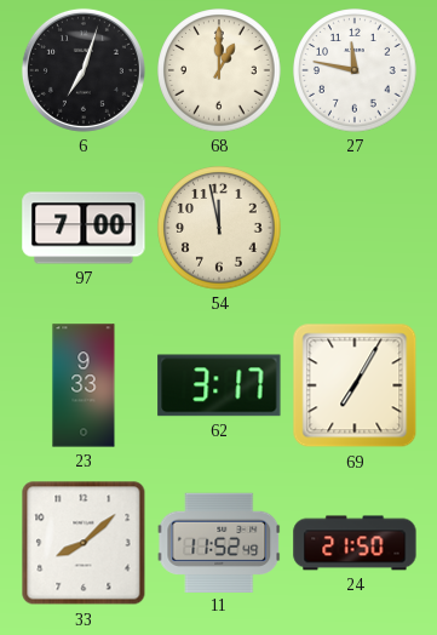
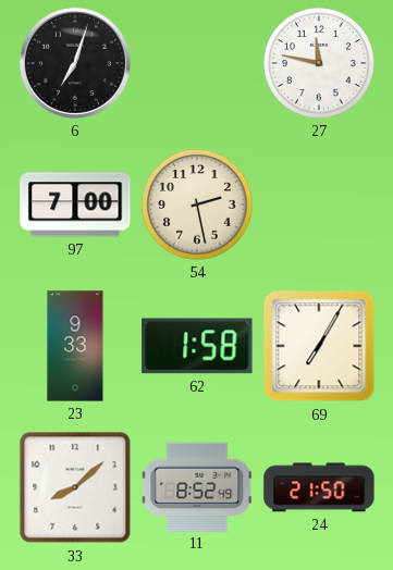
68: 1:00 -> none
54: 11:58 -> 2:28
62: 3:17 -> 1:58
11: 11:52 -> 8:52
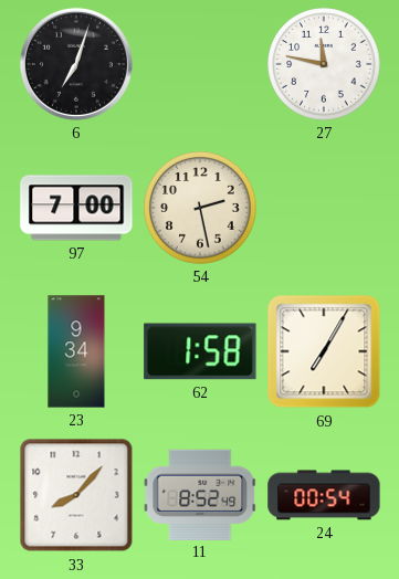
23: 9:33 -> 9:34
33: 8:08 -> 8:07
24: 21:50 -> 00:54
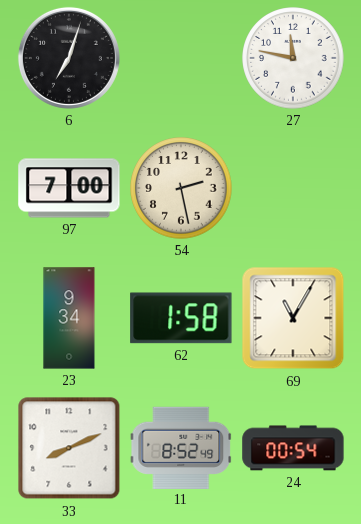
69: 7:05 -> 11:05
33: 8:07 -> 8:11
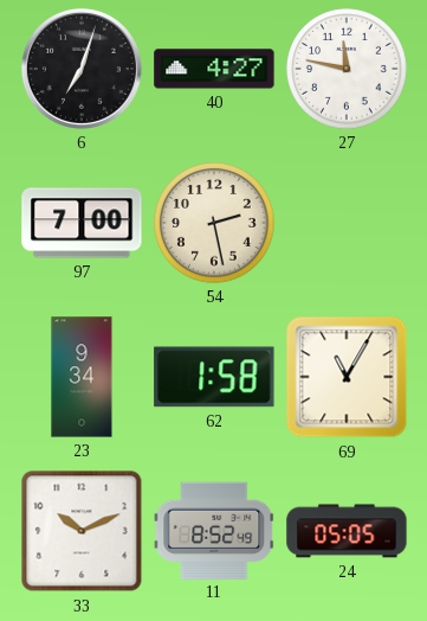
40: none -> 4:27
33: 8:11 -> 10:11
24: 00:54 -> 05:05
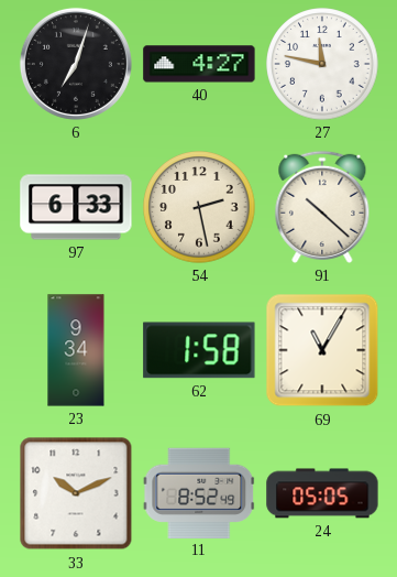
97: 7:00 -> 6:33
91: none -> 10:22
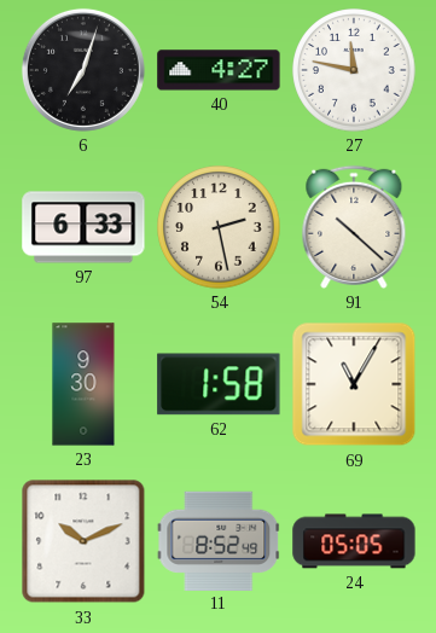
23: 9:34 -> 9:30
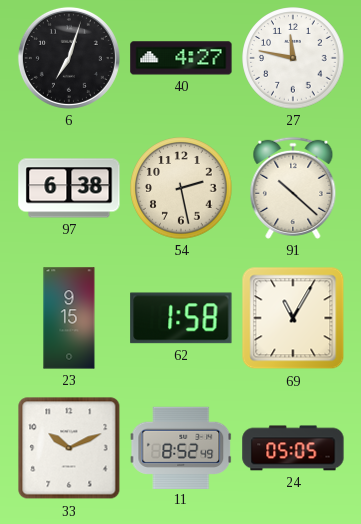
97: 6:33 -> 6:38
23: 9:30 -> 9:15
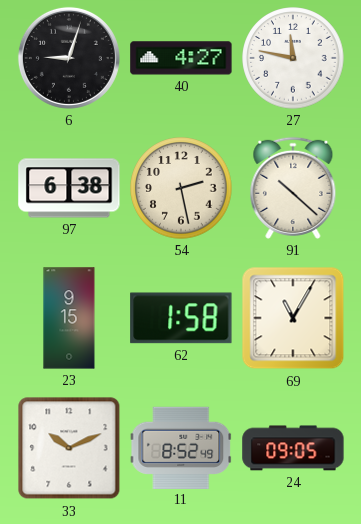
6: 7:03 -> 9:03
24: 05:05 -> 09:05
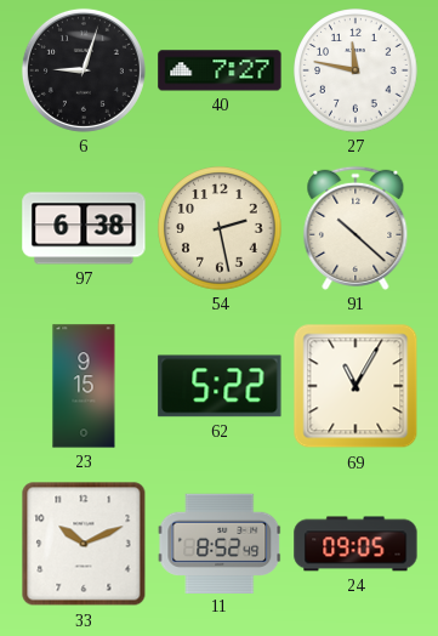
40: 4:27 -> 7:27
62: 1:58 -> 5:22
